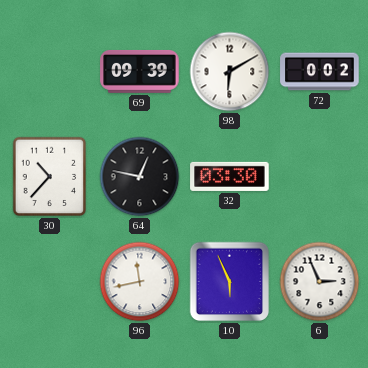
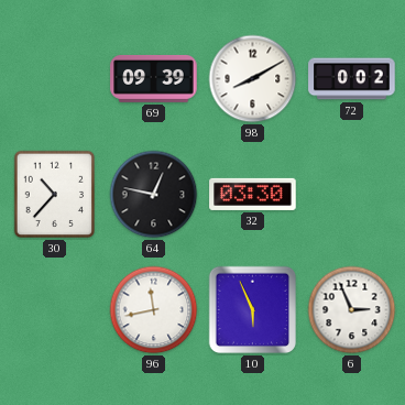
98: 6:10 -> 8:10
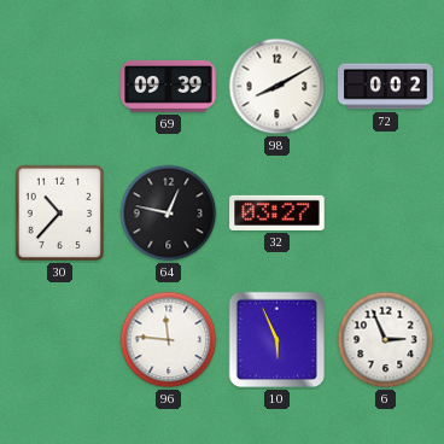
32: 03:30 -> 03:27
96: 11:43 -> 11:46
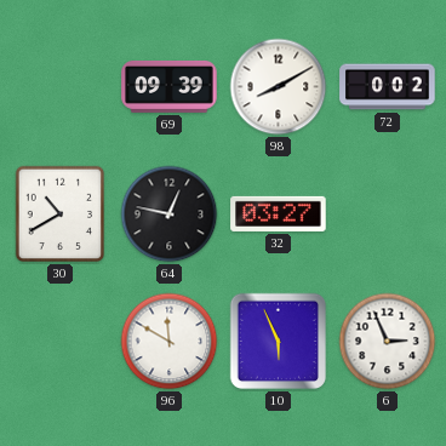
30: 10:37 -> 10:40
96: 11:46 -> 11:50
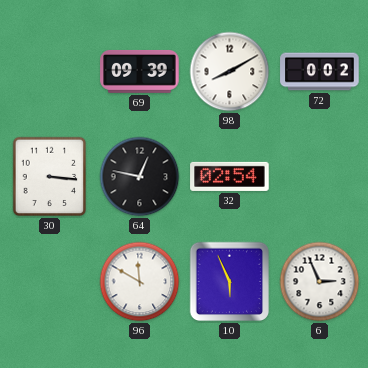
30: 10:40 -> 3:16
32: 03:27 -> 02:54
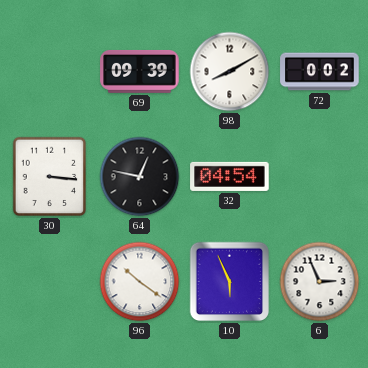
32: 02:54 -> 04:54
96: 11:50 -> 10:21
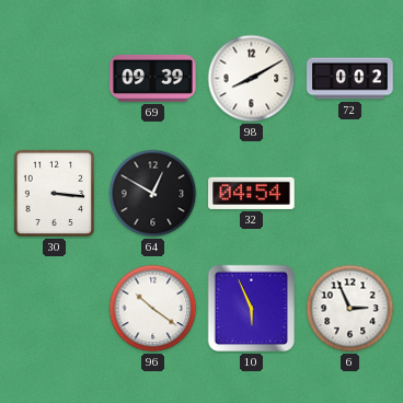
64: 12:47 -> 12:50
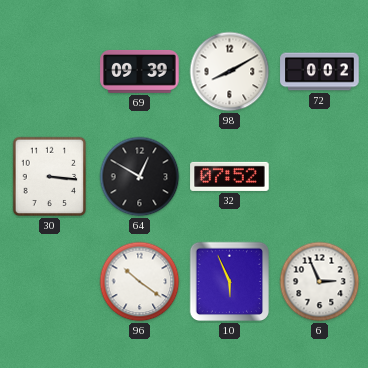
32: 04:54 -> 07:52
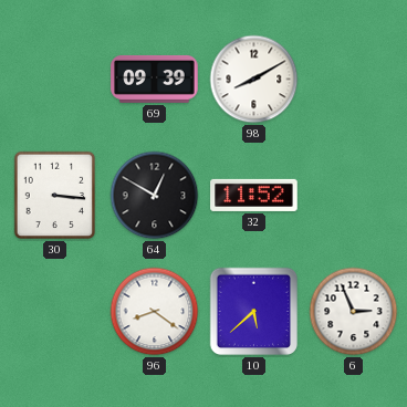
72: 0:02 -> none
32: 07:52 -> 11:52
96: 10:21 -> 8:21
10: 5:56 -> 5:38
